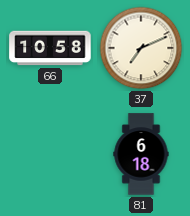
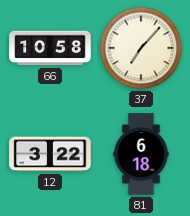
37: 7:11 -> 7:07
12: none -> 3:22
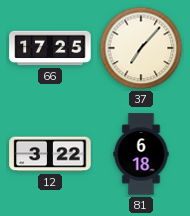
66: 10:58 -> 17:25
